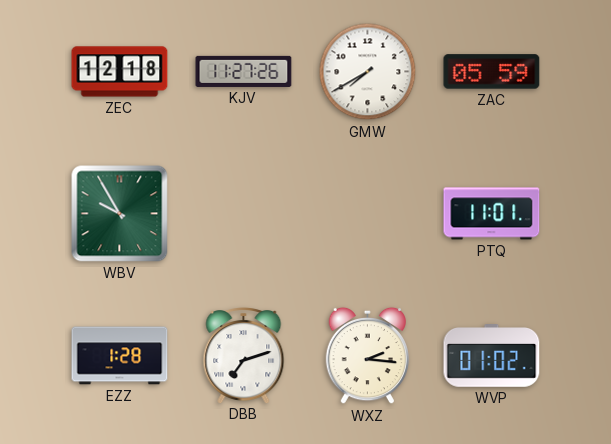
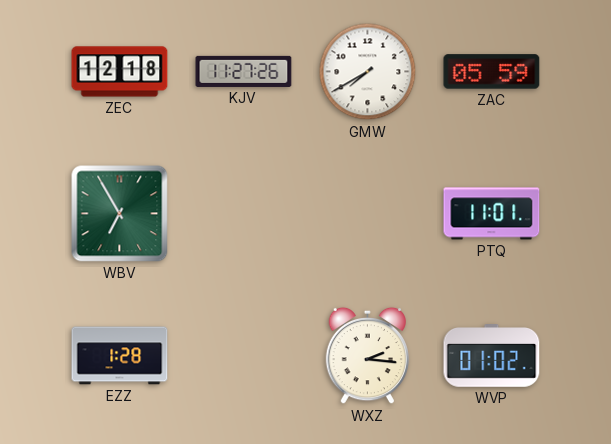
WBV: 9:55 -> 6:55
DBB: 7:12 -> none
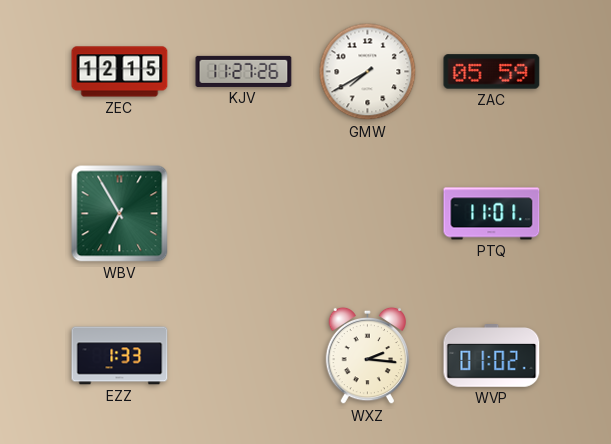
ZEC: 12:18 -> 12:15
EZZ: 1:28 -> 1:33
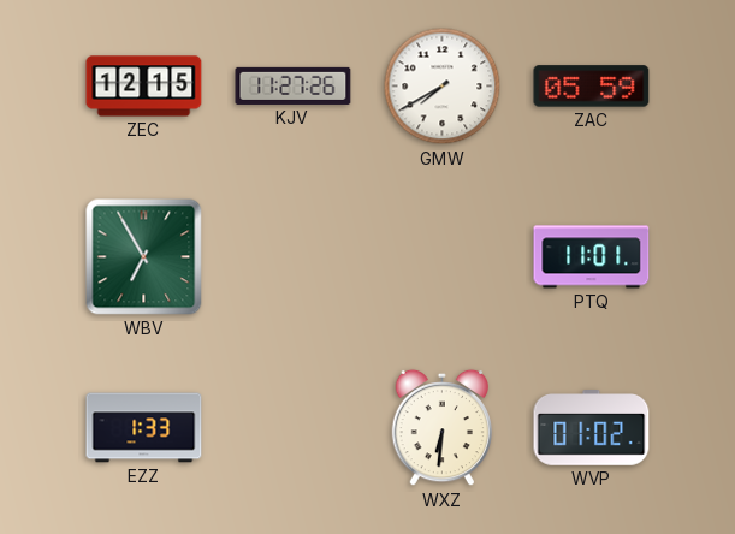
WXZ: 2:16 -> 6:31
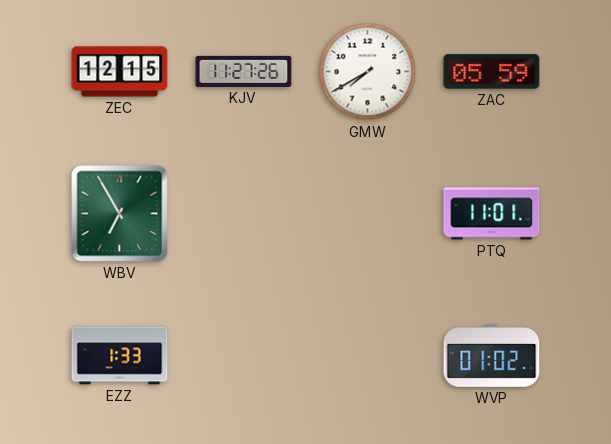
WXZ: 6:31 -> none
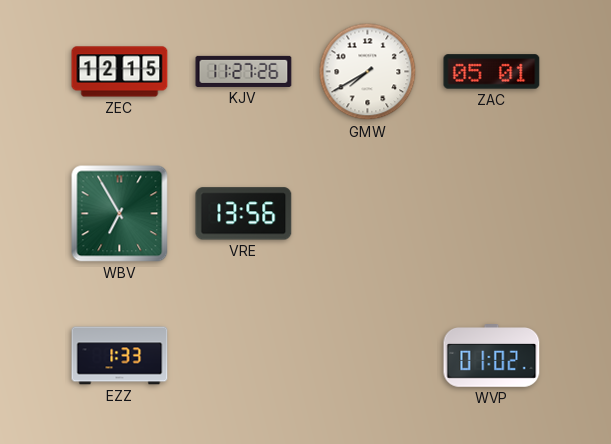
ZAC: 05:59 -> 05:01
VRE: none -> 13:56
PTQ: 11:01 -> none
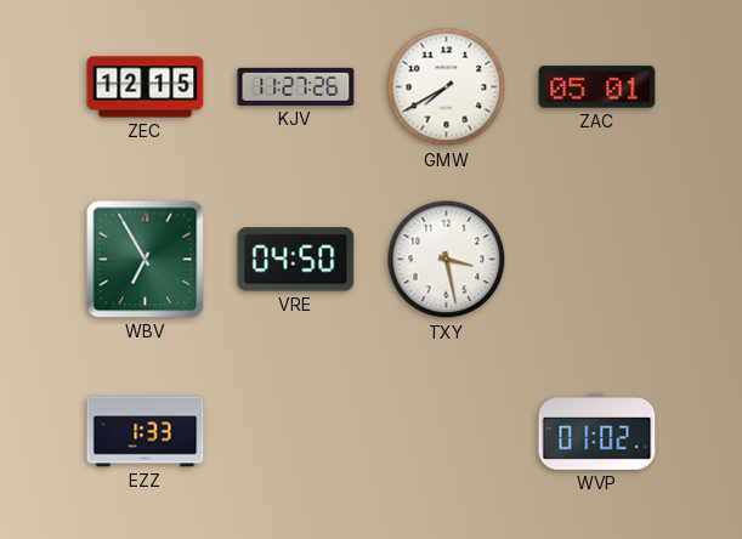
VRE: 13:56 -> 04:50
TXY: none -> 3:28
